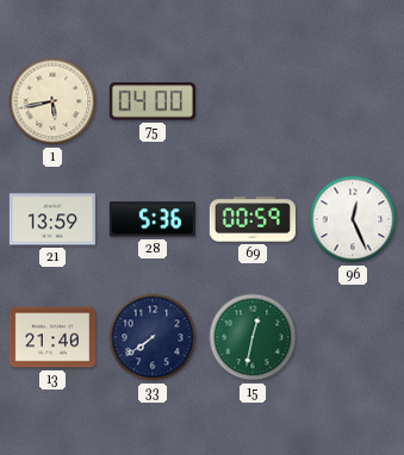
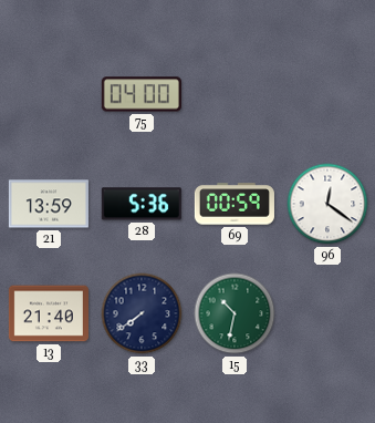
1: 5:43 -> none
96: 12:26 -> 12:21
15: 12:32 -> 10:32
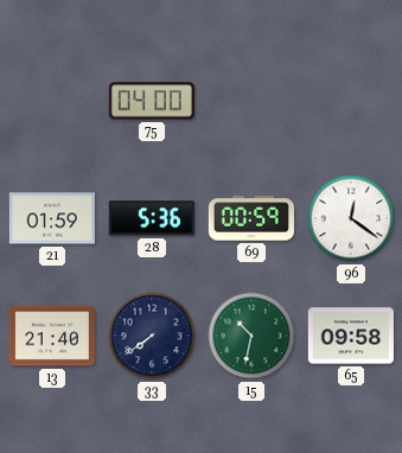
21: 13:59 -> 01:59
65: none -> 09:58
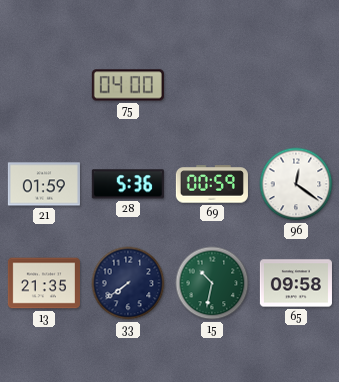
13: 21:40 -> 21:35
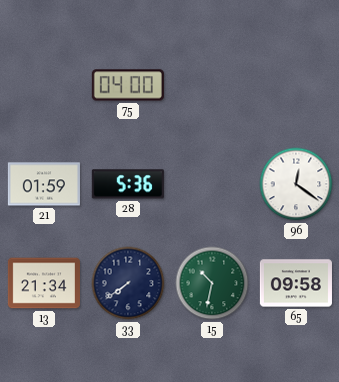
69: 00:59 -> none
13: 21:35 -> 21:34
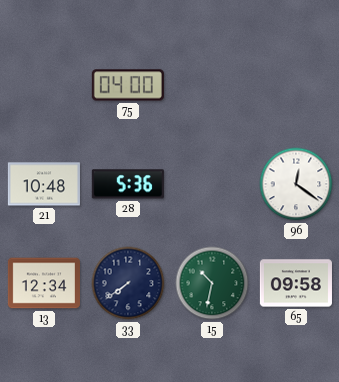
21: 01:59 -> 10:48
13: 21:34 -> 12:34
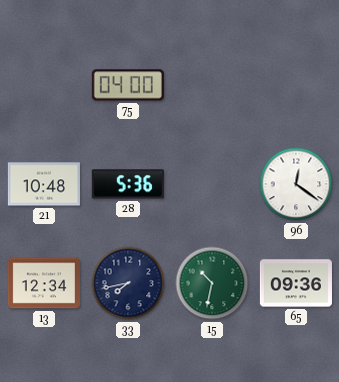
33: 7:39 -> 7:43
65: 09:58 -> 09:36
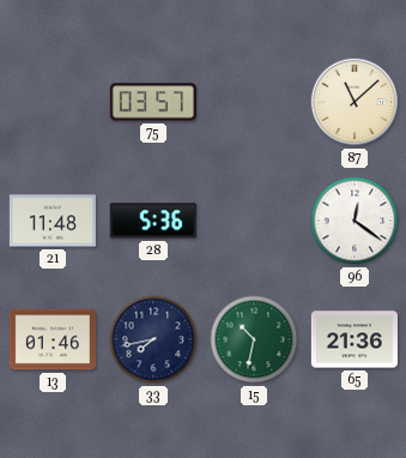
75: 04:00 -> 03:57
87: none -> 11:08
21: 10:48 -> 11:48
13: 12:34 -> 01:46
65: 09:36 -> 21:36
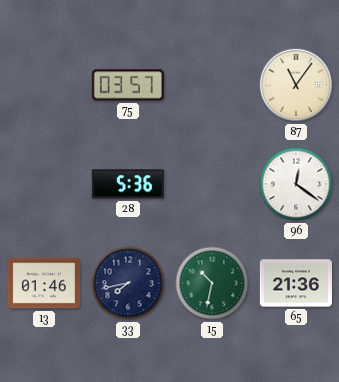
87: 11:08 -> 11:06
21: 11:48 -> none
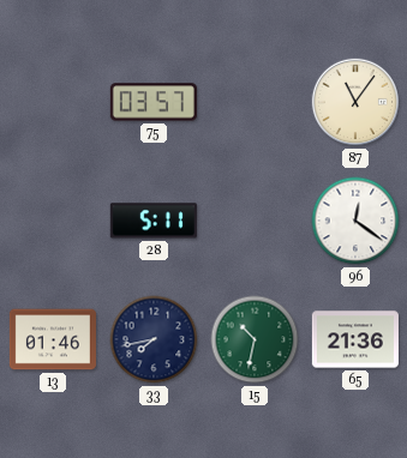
28: 5:36 -> 5:11
